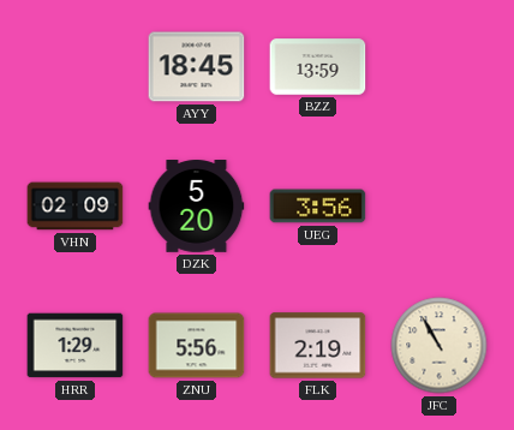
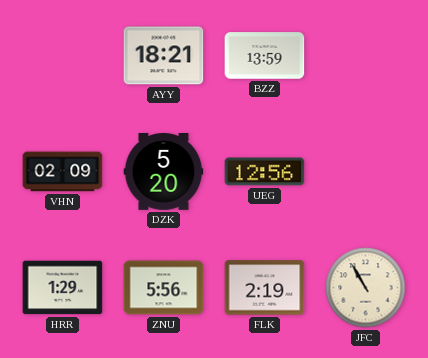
AYY: 18:45 -> 18:21
UEG: 3:56 -> 12:56
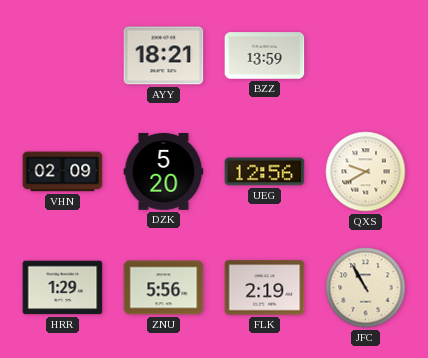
QXS: none -> 9:40
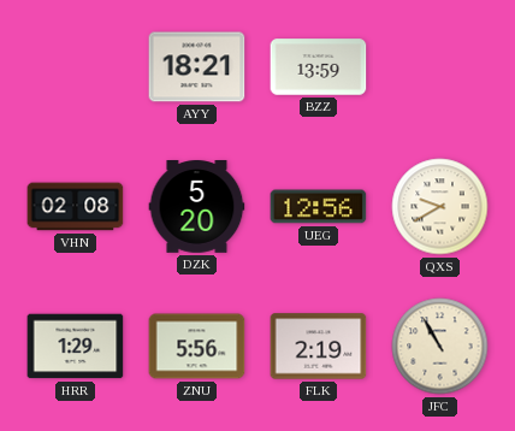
VHN: 02:09 -> 02:08
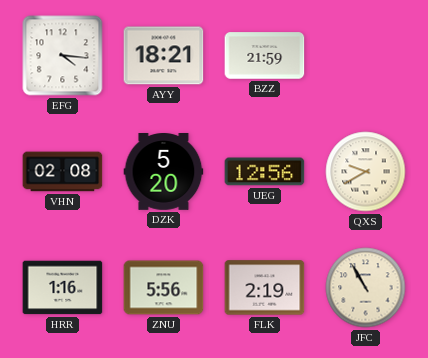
EFG: none -> 4:16
BZZ: 13:59 -> 21:59
HRR: 1:29 -> 1:16
